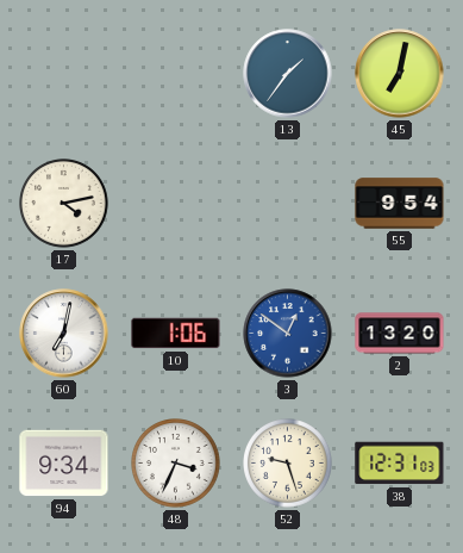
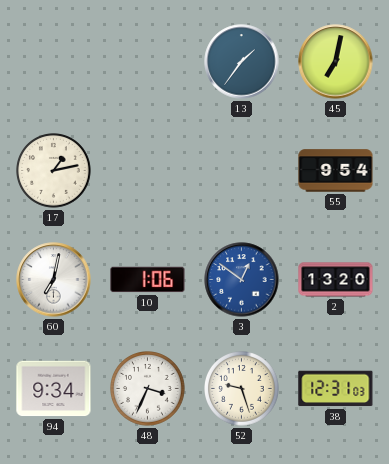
17: 4:13 -> 1:13
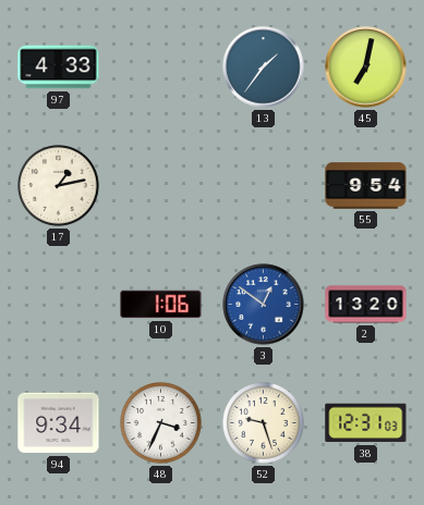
97: none -> 4:33
60: 7:02 -> none
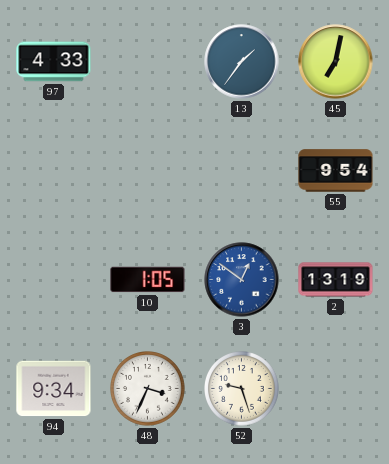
17: 1:13 -> none
10: 1:06 -> 1:05
2: 13:20 -> 13:19
38: 12:31 -> none
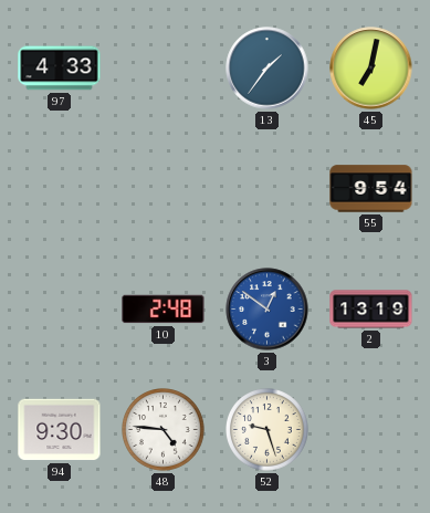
10: 1:05 -> 2:48
94: 9:34 -> 9:30
48: 3:34 -> 4:46
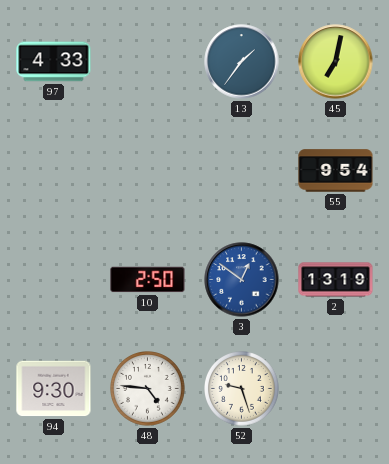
10: 2:48 -> 2:50
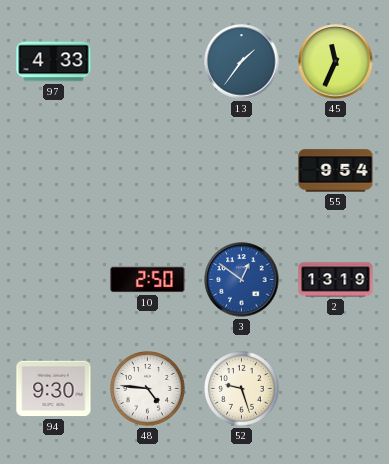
45: 7:02 -> 11:34
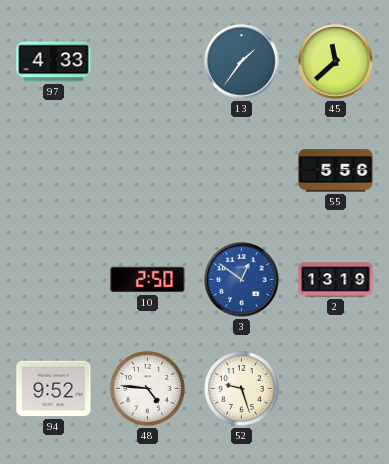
45: 11:34 -> 11:38
55: 9:54 -> 5:56
94: 9:30 -> 9:52
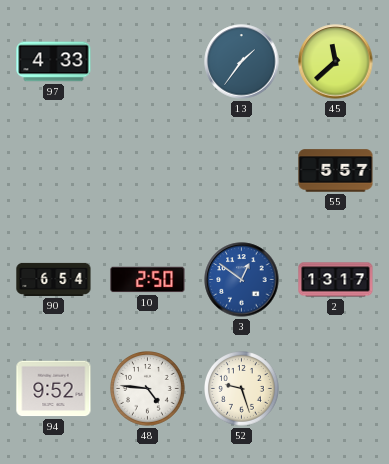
55: 5:56 -> 5:57
90: none -> 6:54
2: 13:19 -> 13:17
